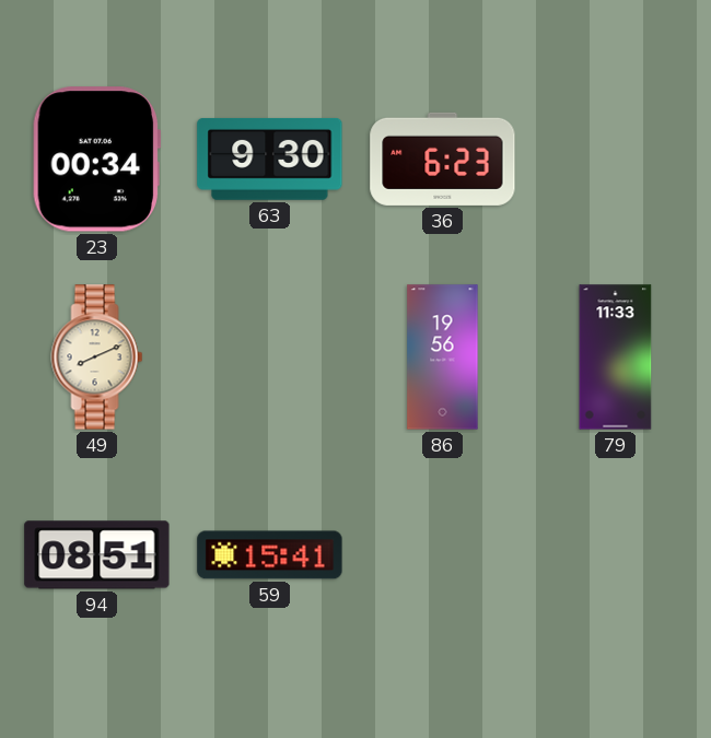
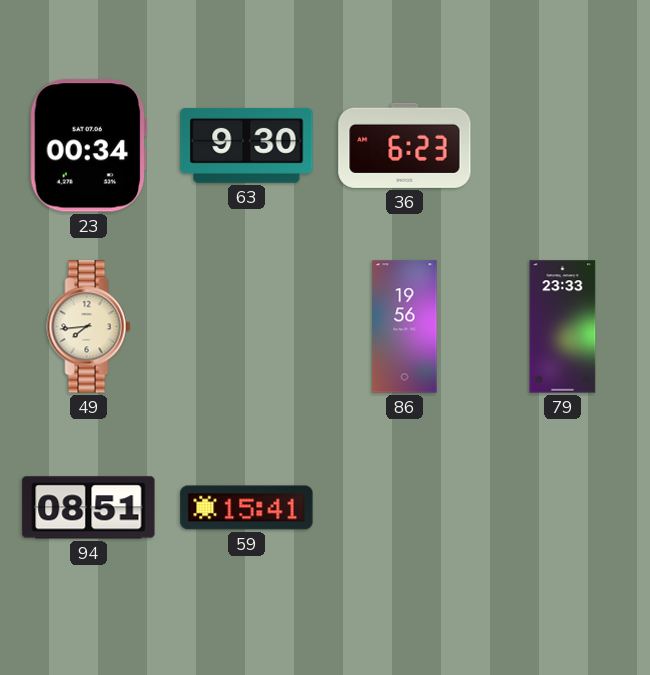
49: 8:11 -> 7:44
79: 11:33 -> 23:33
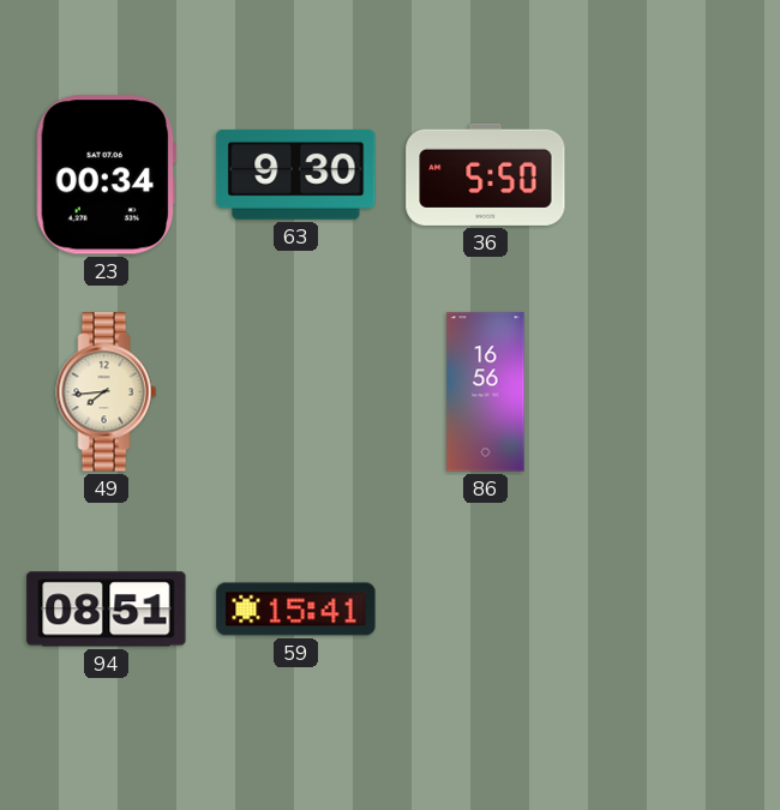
36: 6:23 -> 5:50
86: 19:56 -> 16:56
79: 23:33 -> none
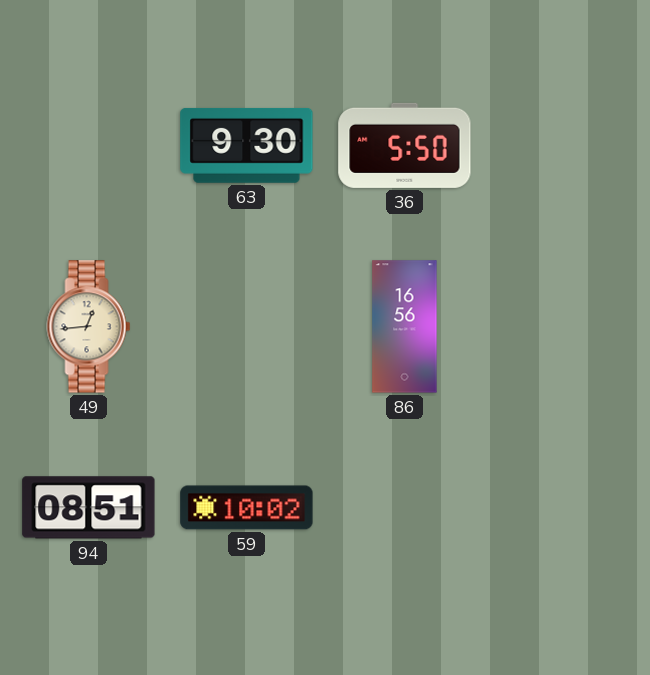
23: 00:34 -> none
49: 7:44 -> 12:44
59: 15:41 -> 10:02
